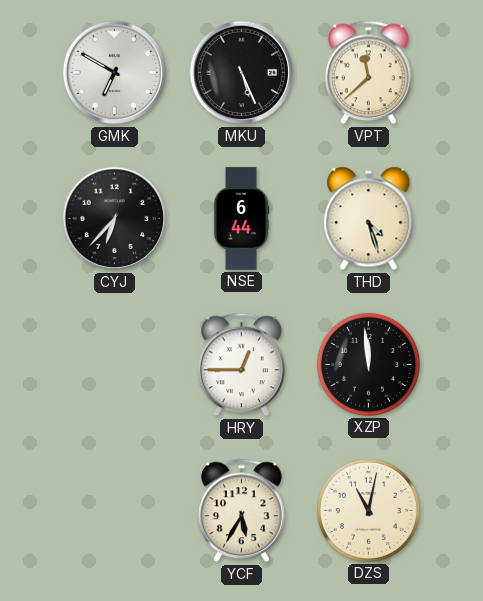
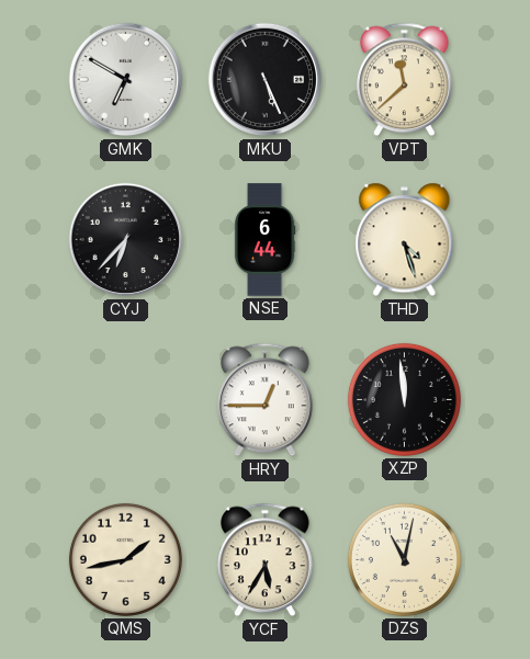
QMS: none -> 1:43
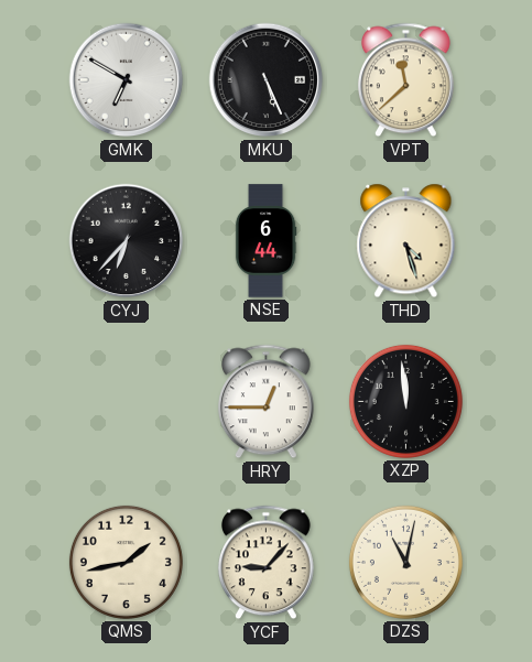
YCF: 5:35 -> 9:07
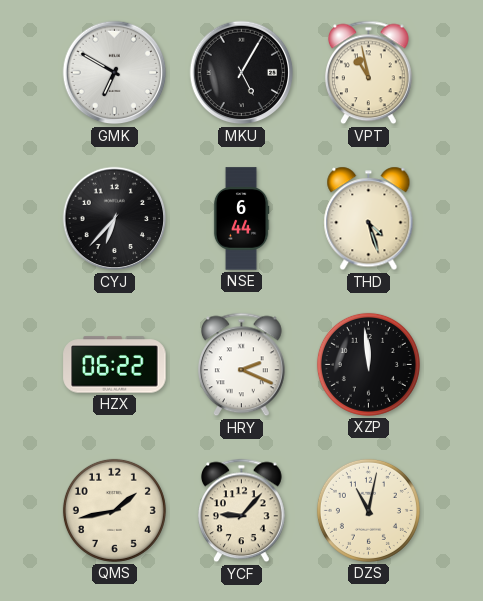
MKU: 5:26 -> 5:05
VPT: 11:38 -> 10:58
HZX: none -> 06:22
HRY: 12:45 -> 2:19
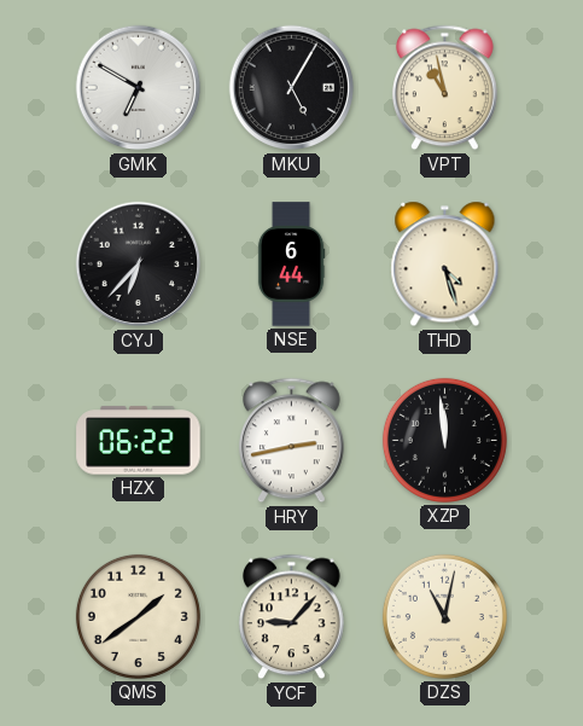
HRY: 2:19 -> 2:43
QMS: 1:43 -> 1:39
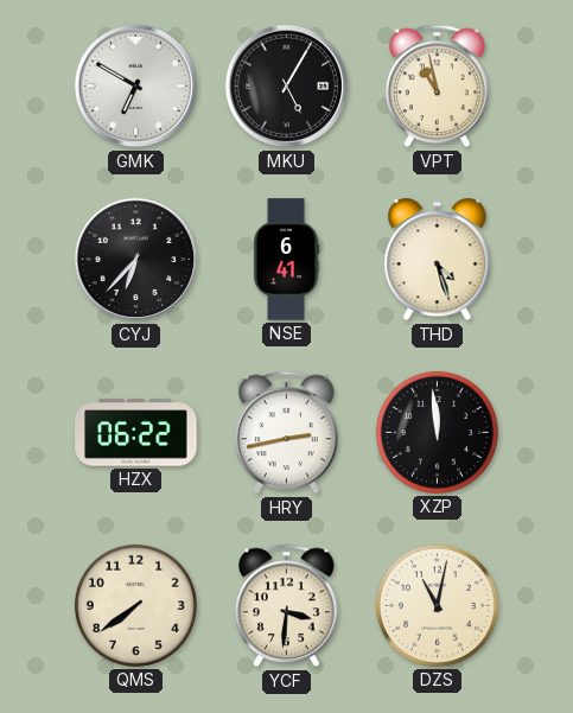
NSE: 6:44 -> 6:41
QMS: 1:39 -> 7:39
YCF: 9:07 -> 3:31
